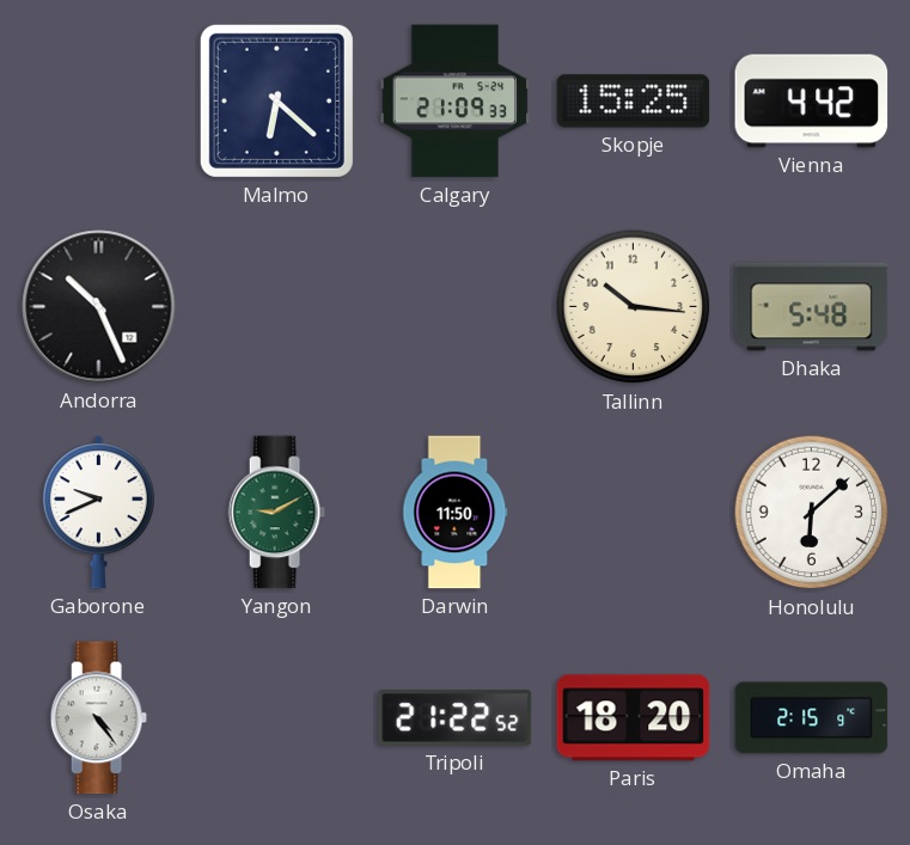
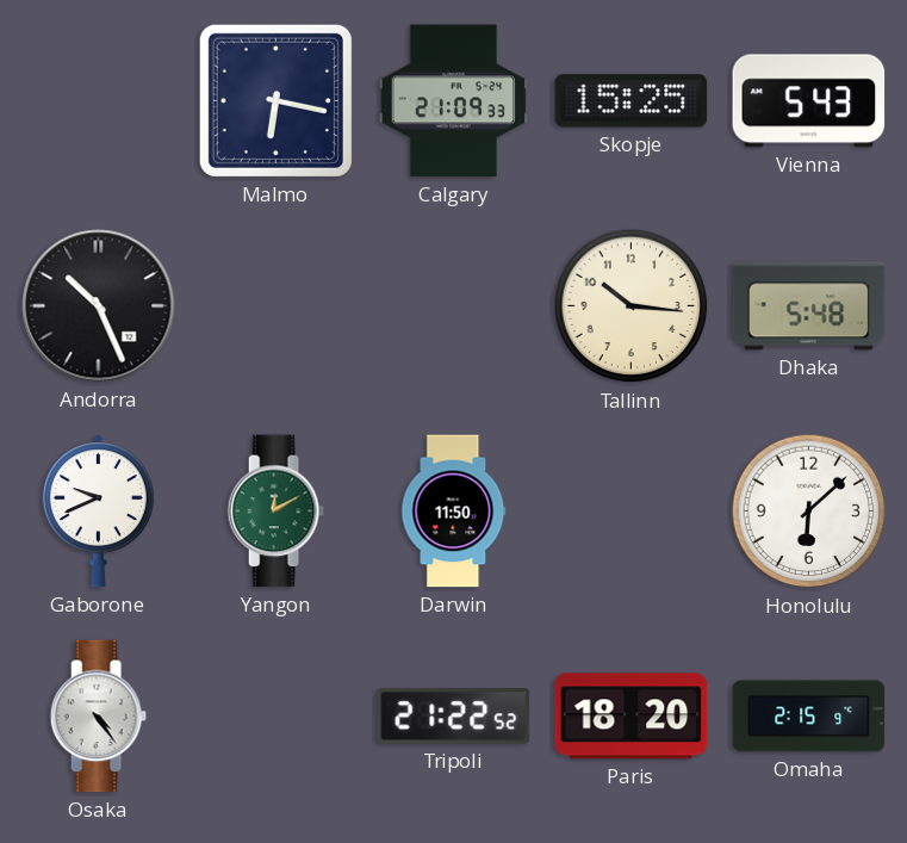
Malmo: 6:22 -> 6:17
Vienna: 4:42 -> 5:43
Yangon: 9:10 -> 12:10
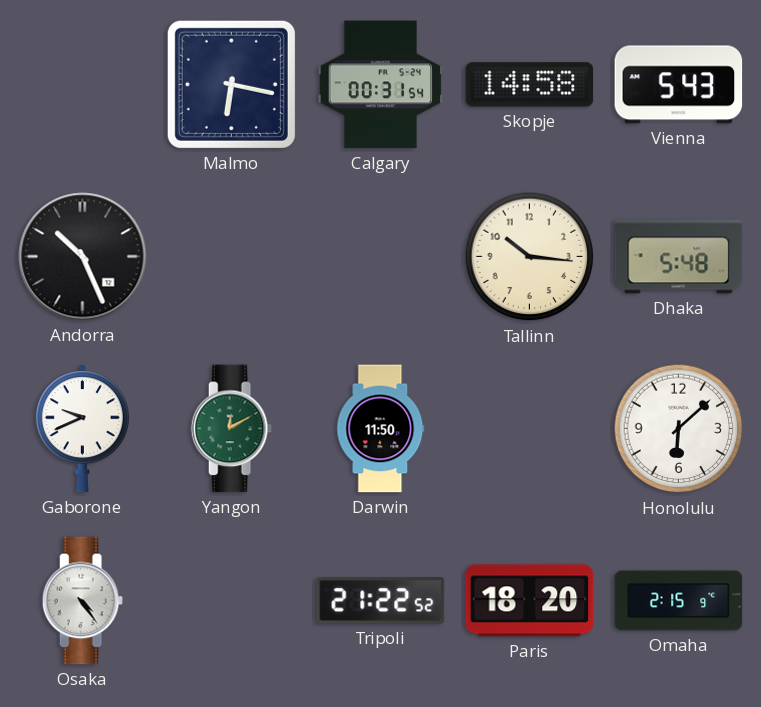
Calgary: 21:09 -> 00:31
Skopje: 15:25 -> 14:58
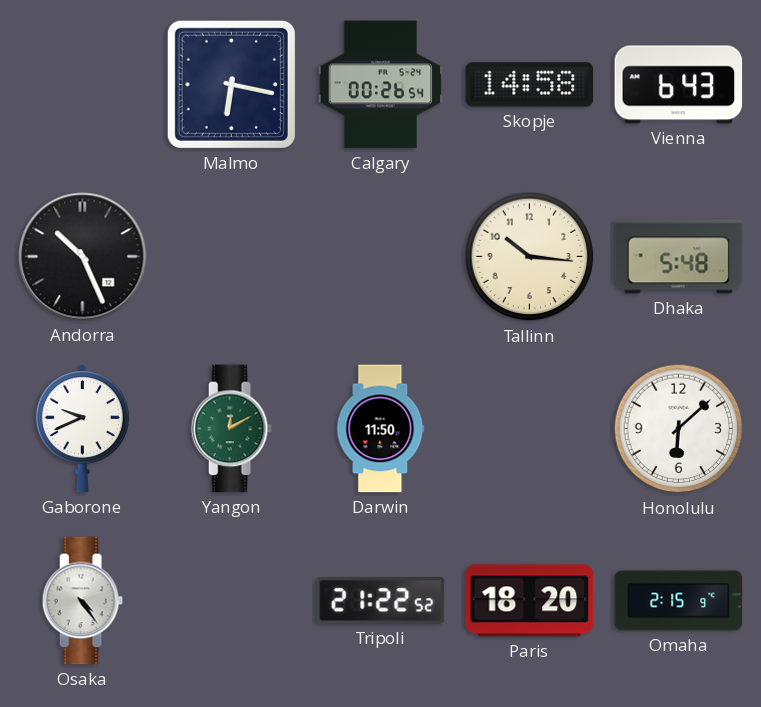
Calgary: 00:31 -> 00:26
Vienna: 5:43 -> 6:43
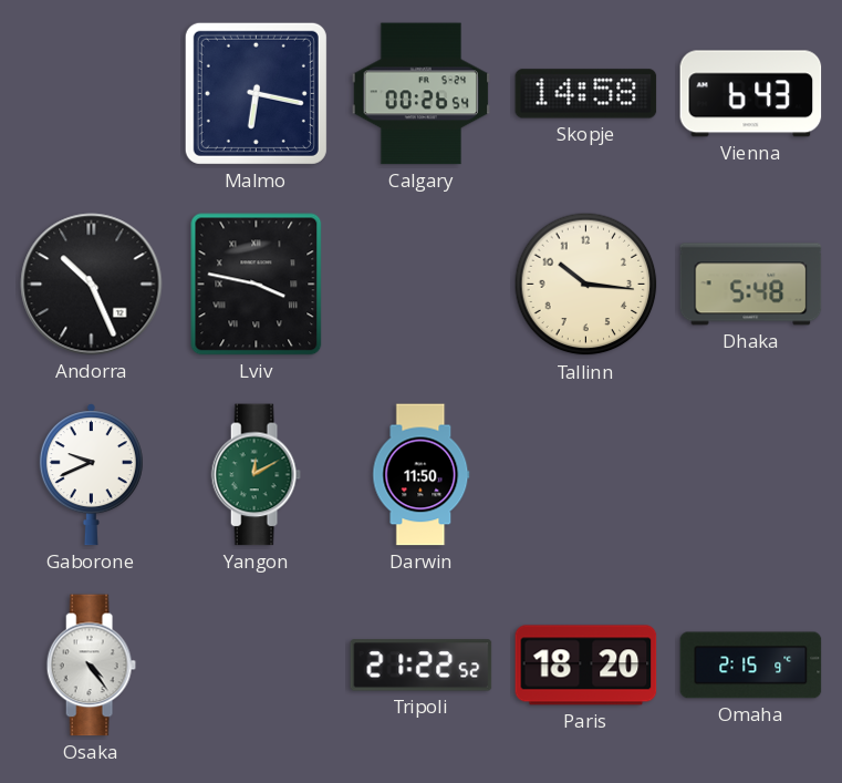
Lviv: none -> 3:47
Honolulu: 6:08 -> none
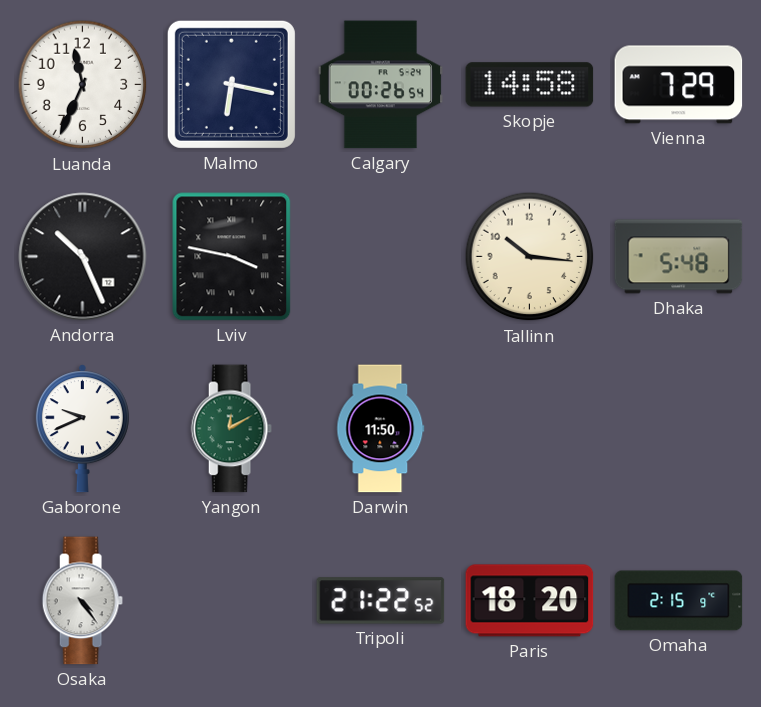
Luanda: none -> 11:34
Vienna: 6:43 -> 7:29
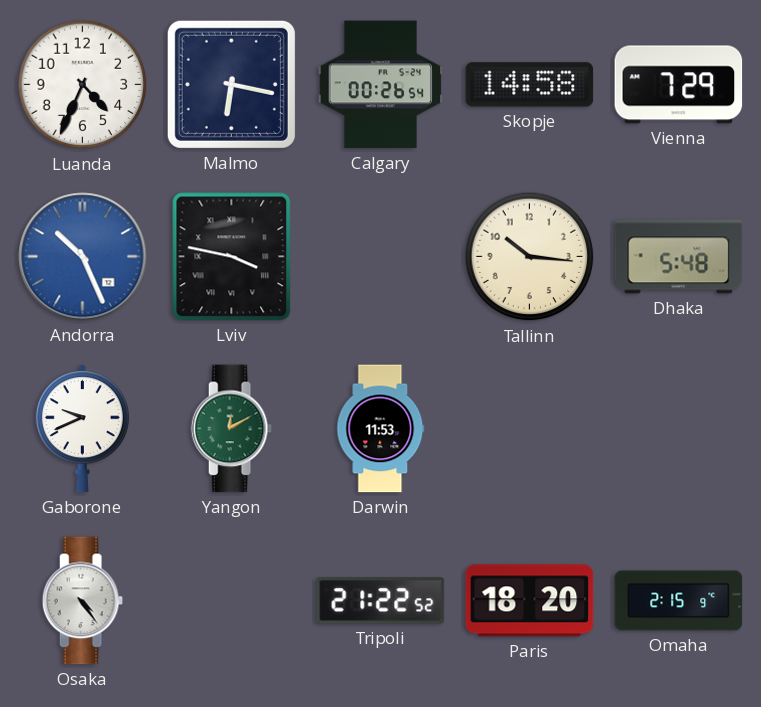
Luanda: 11:34 -> 4:34
Andorra dial: black -> blue
Darwin: 11:50 -> 11:53
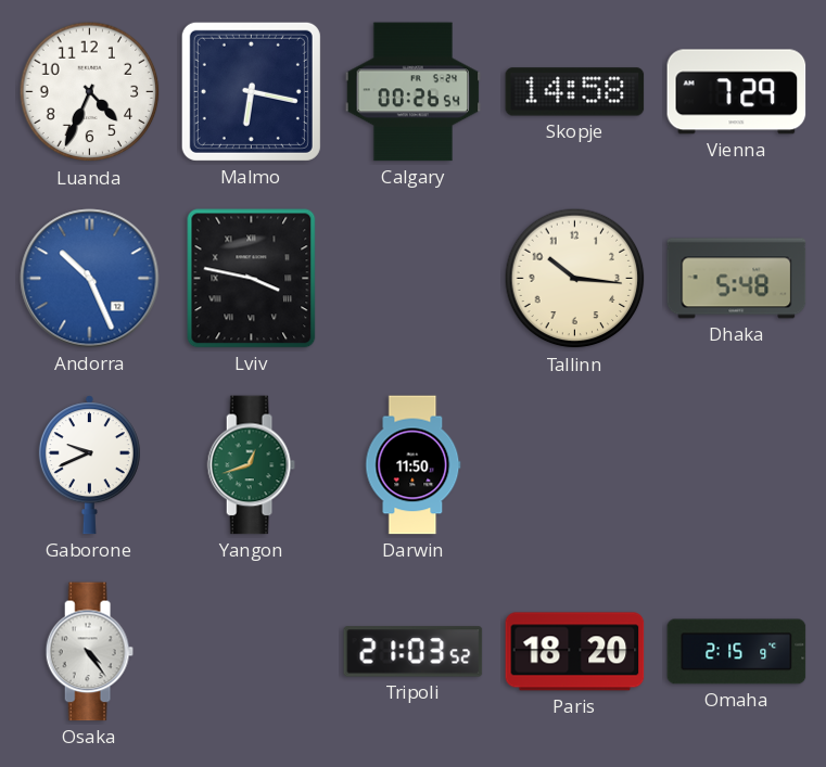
Yangon: 12:10 -> 12:42
Darwin: 11:53 -> 11:50
Tripoli: 21:22 -> 21:03
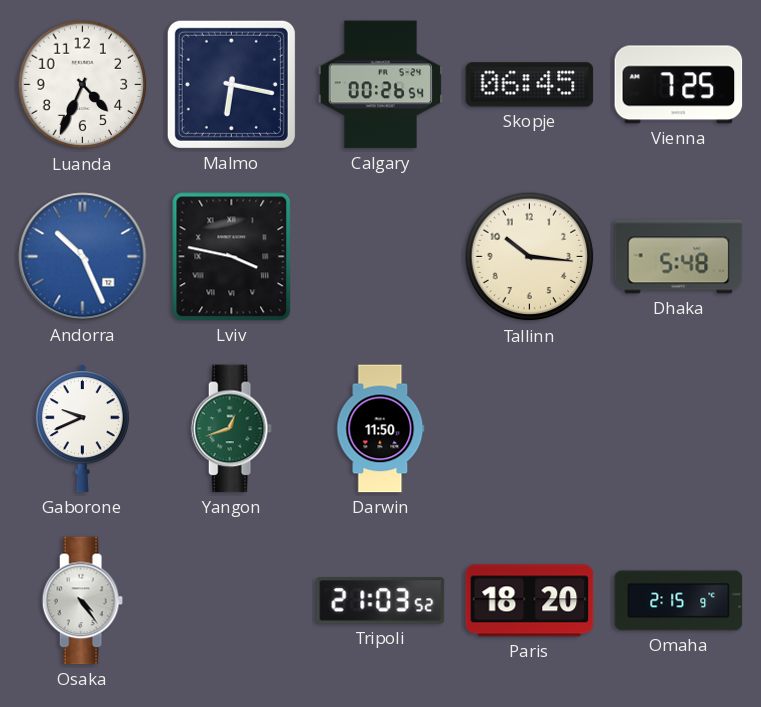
Skopje: 14:58 -> 06:45
Vienna: 7:29 -> 7:25
